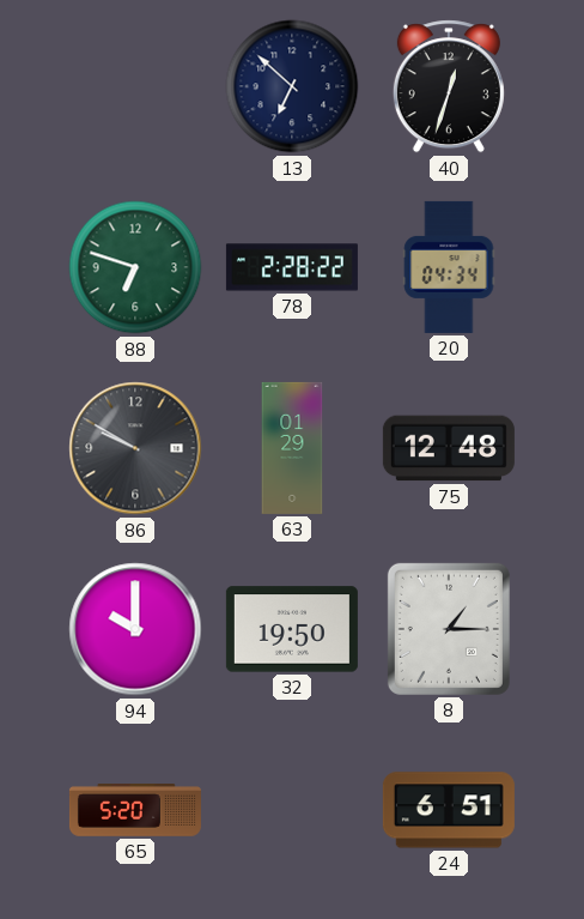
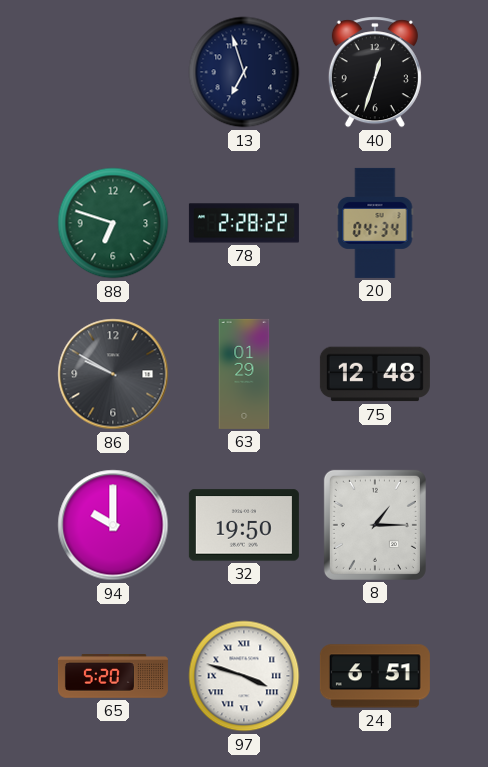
13: 6:52 -> 6:57
97: none -> 3:48
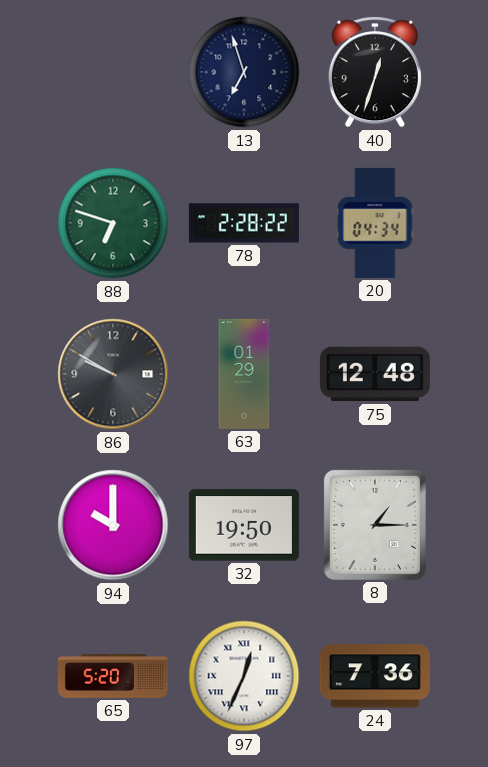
97: 3:48 -> 12:34
24: 6:51 -> 7:36
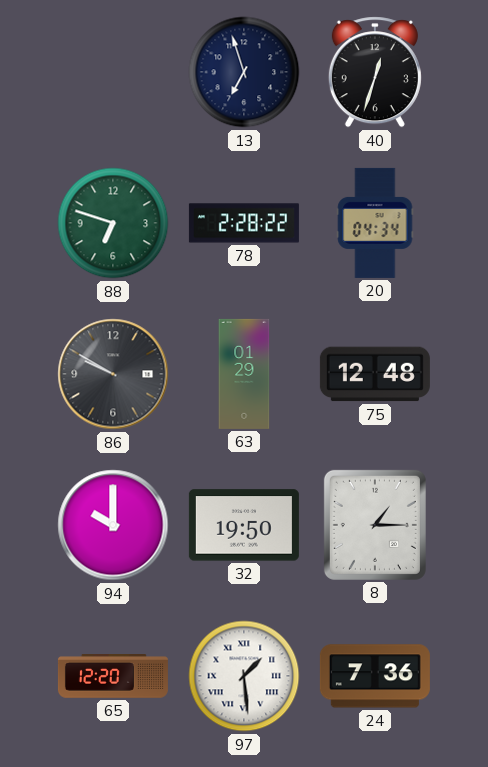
65: 5:20 -> 12:20
97: 12:34 -> 1:29
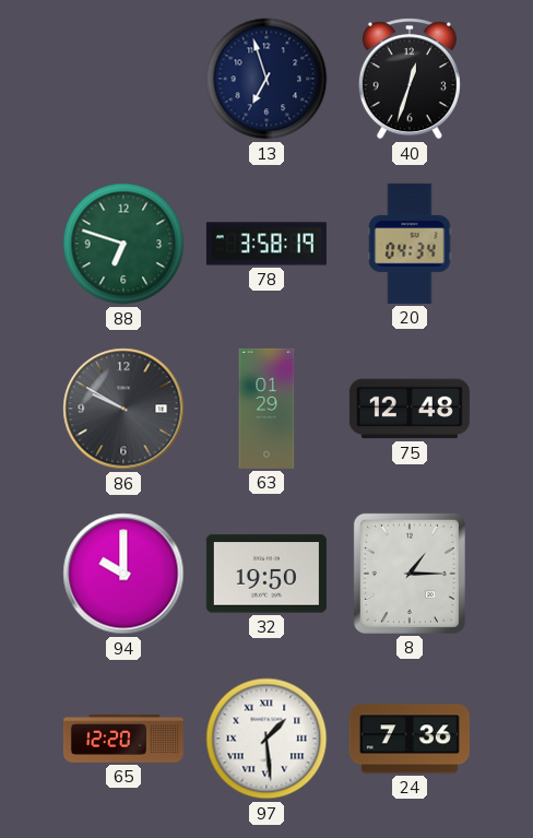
78: 2:28 -> 3:58
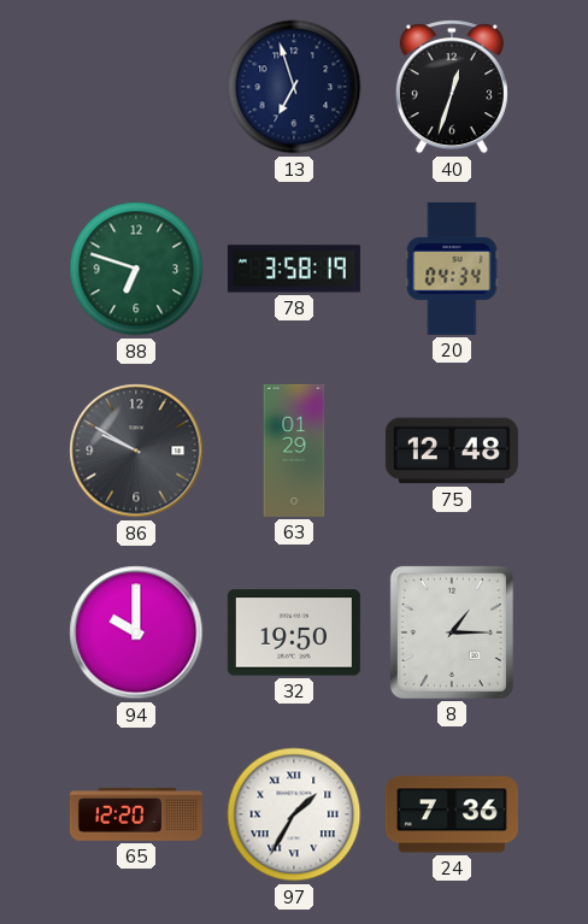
97: 1:29 -> 1:35
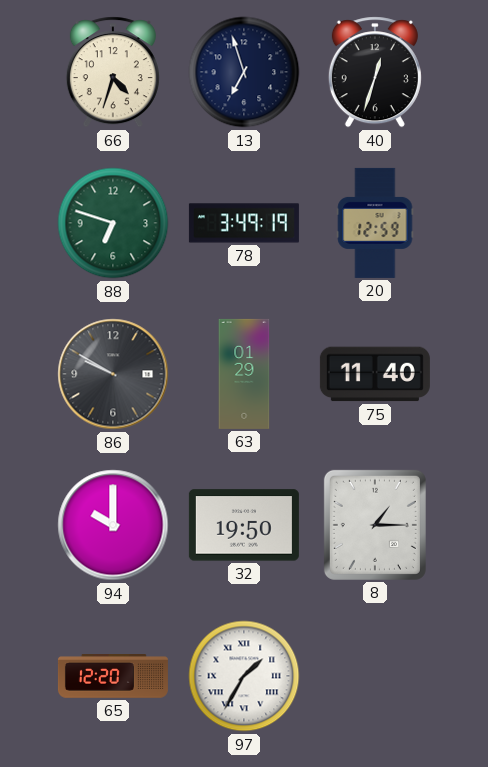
66: none -> 4:33
78: 3:58 -> 3:49
20: 04:34 -> 12:59
75: 12:48 -> 11:40
24: 7:36 -> none
